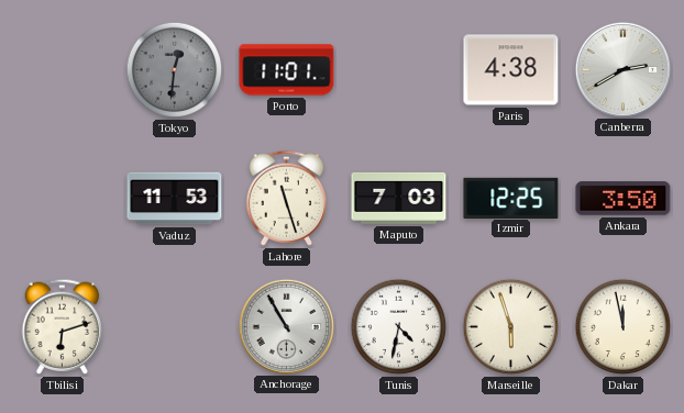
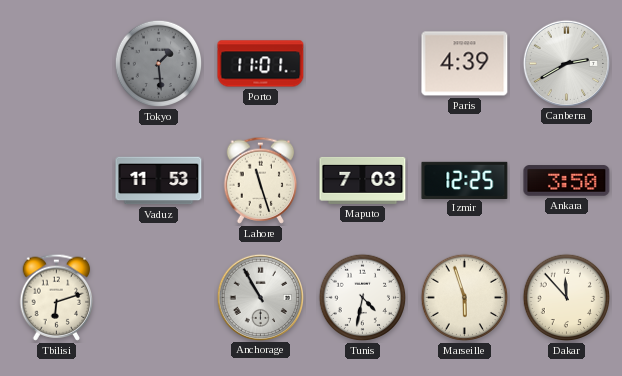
Tokyo: 12:31 -> 1:29
Paris: 4:38 -> 4:39
Dakar: 11:58 -> 11:53
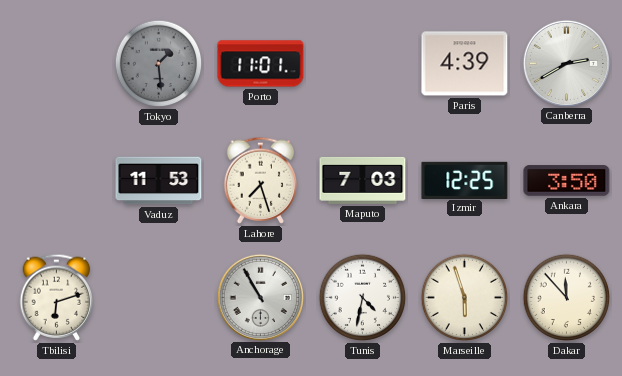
Lahore: 11:27 -> 7:27
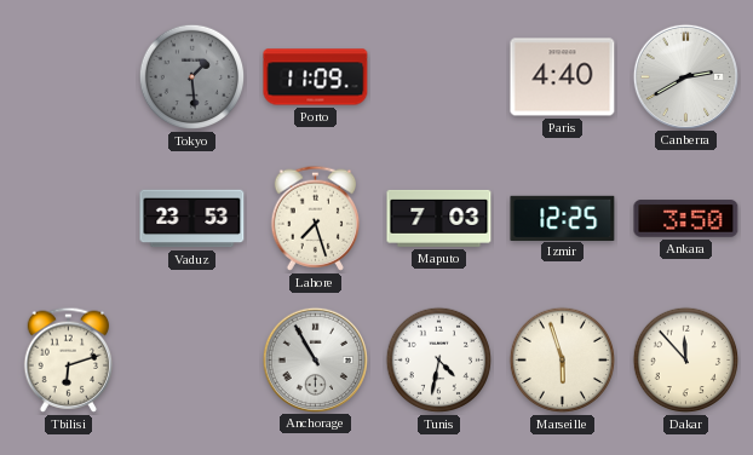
Porto: 11:01 -> 11:09
Paris: 4:39 -> 4:40
Vaduz: 11:53 -> 23:53
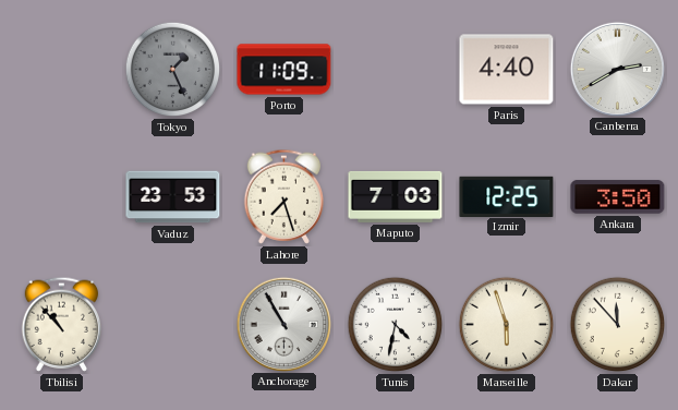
Tokyo: 1:29 -> 1:26
Tbilisi: 6:12 -> 10:53
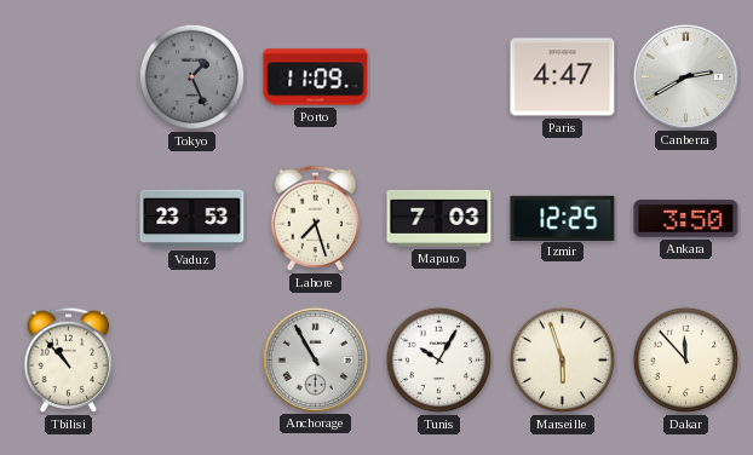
Paris: 4:40 -> 4:47
Tunis: 4:32 -> 10:05
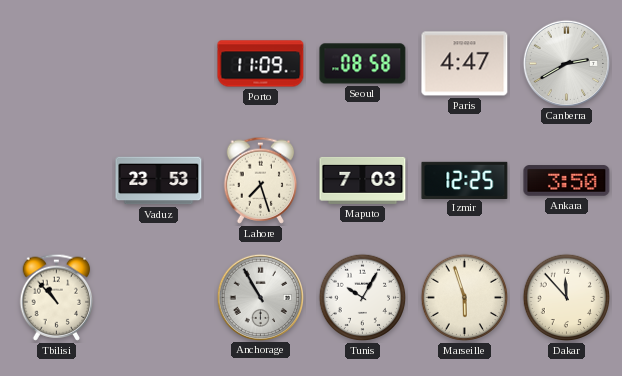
Tokyo: 1:26 -> none
Seoul: none -> 08:58
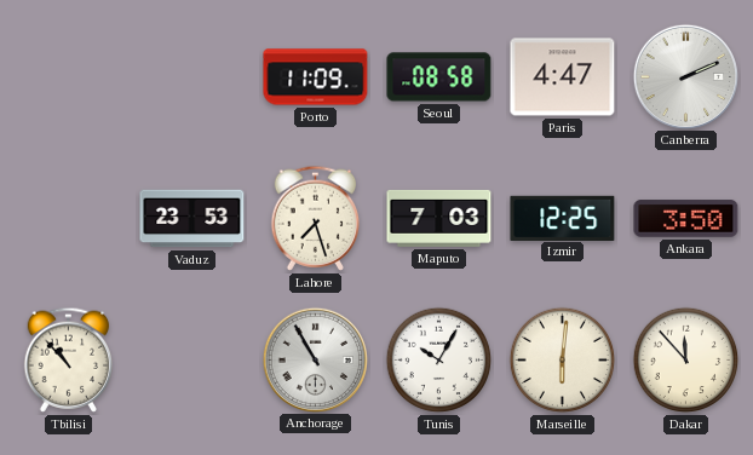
Canberra: 2:40 -> 2:11
Marseille: 5:57 -> 6:01
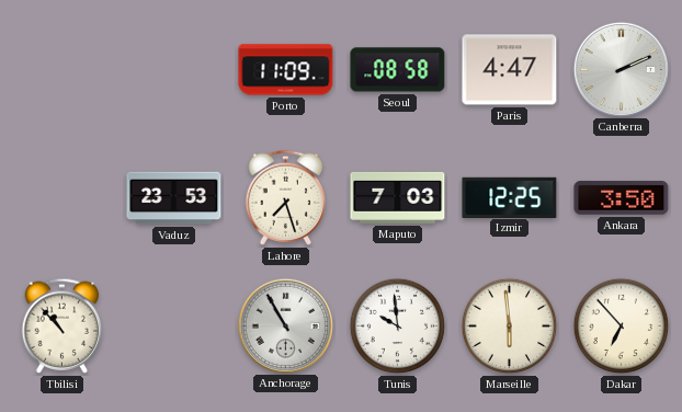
Tunis: 10:05 -> 9:59
Marseille: 6:01 -> 5:59
Dakar: 11:53 -> 6:53
